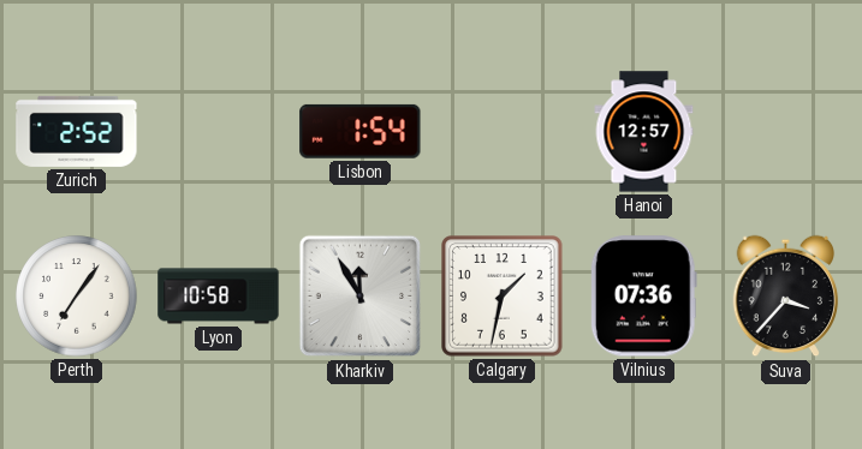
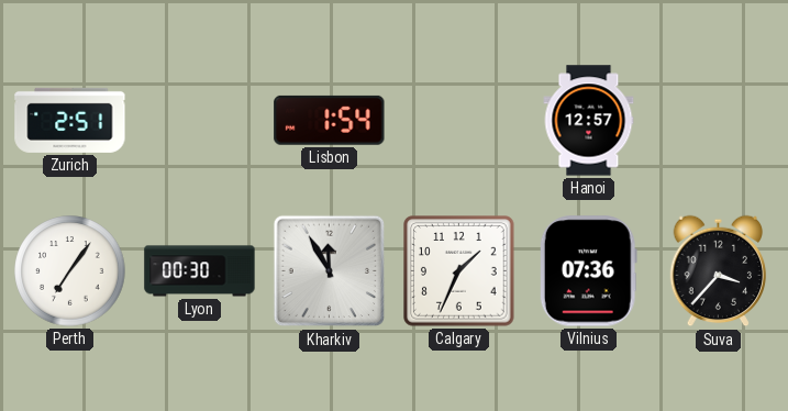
Zurich: 2:52 -> 2:51
Lyon: 10:58 -> 00:30
Calgary: 1:32 -> 1:34
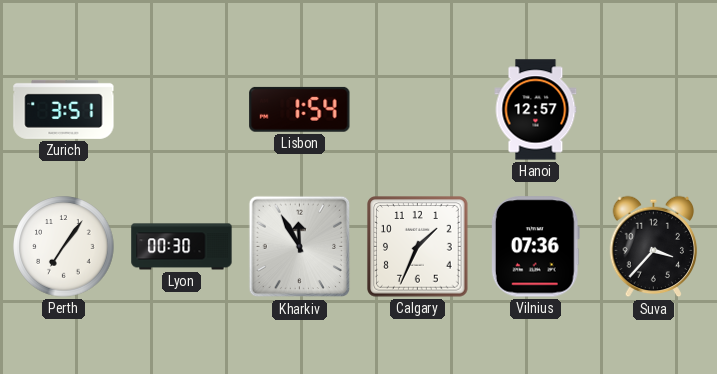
Zurich: 2:51 -> 3:51
